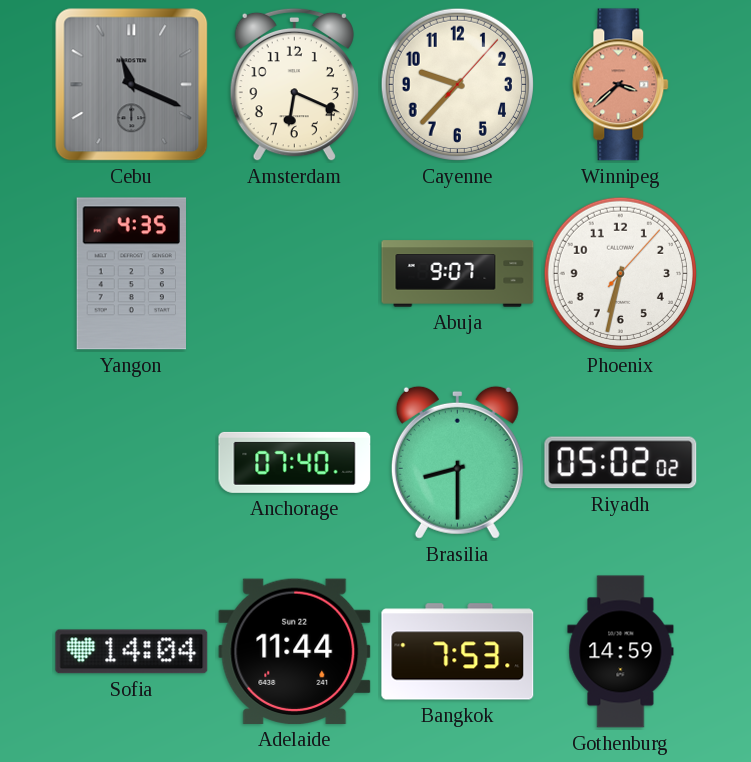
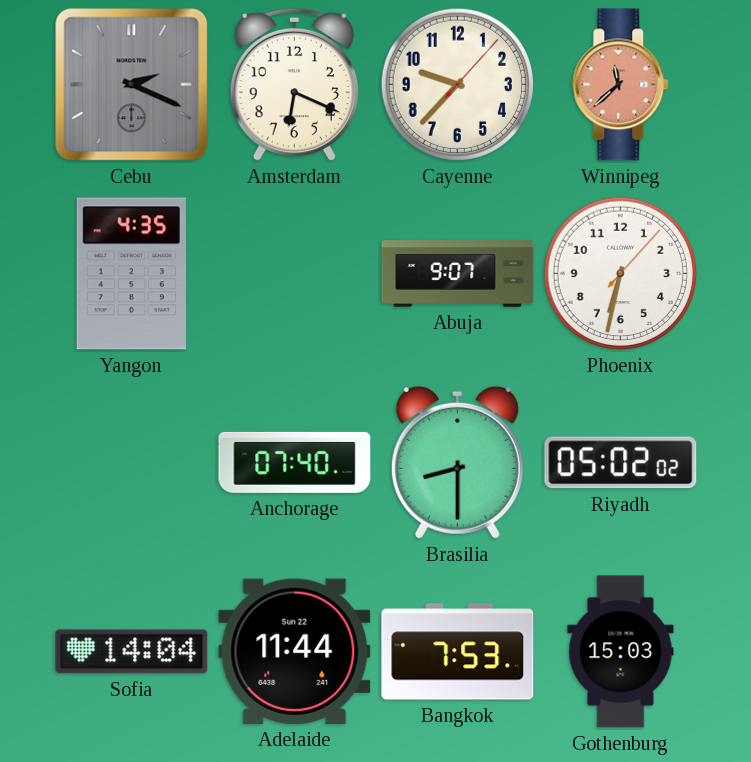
Cebu: 11:19 -> 2:19
Winnipeg: 3:38 -> 11:38
Gothenburg: 14:59 -> 15:03
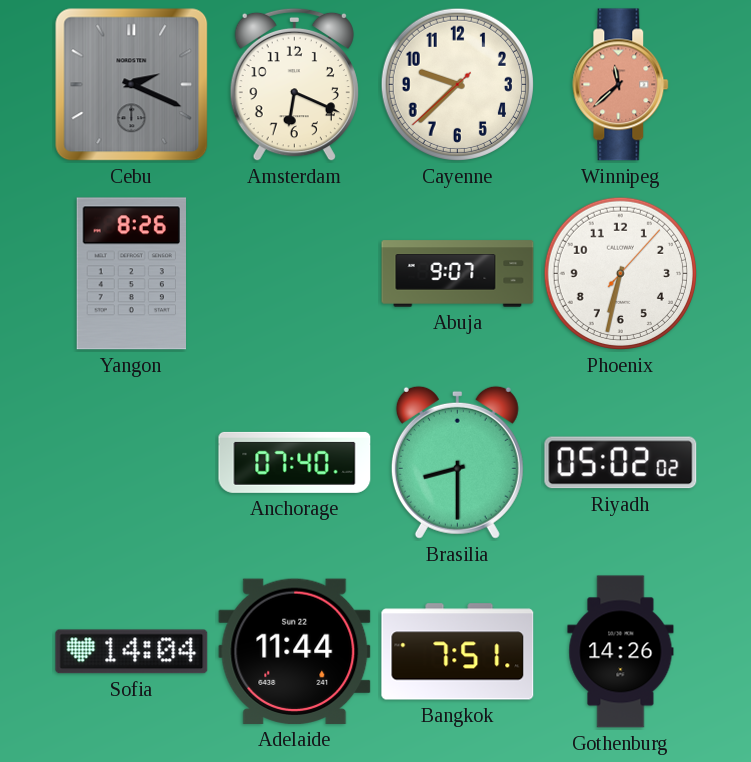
Cayenne: 9:37:07 -> 9:37:38
Yangon: 4:35 -> 8:26
Bangkok: 7:53 -> 7:51
Gothenburg: 15:03 -> 14:26
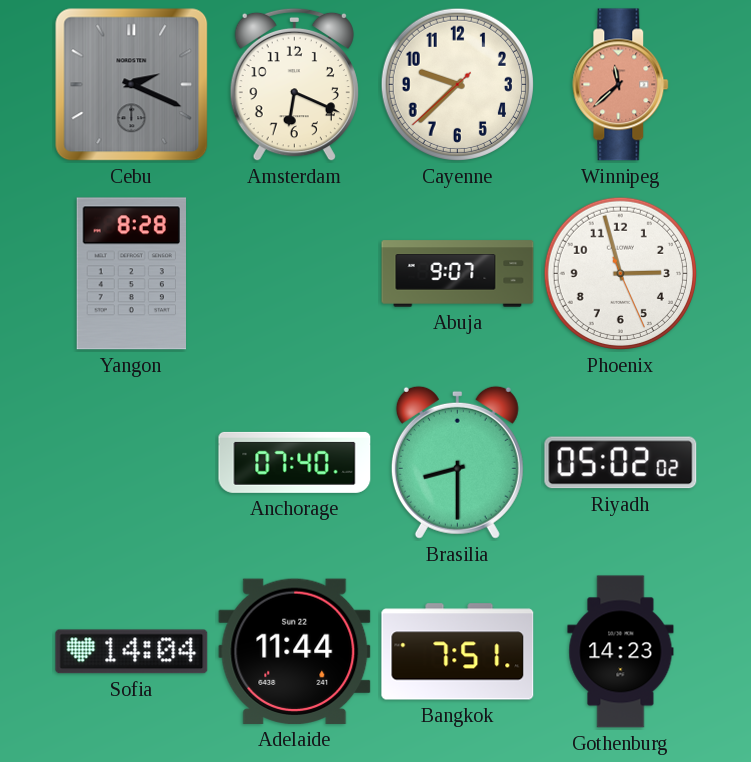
Yangon: 8:26 -> 8:28
Phoenix: 6:32 -> 2:57
Gothenburg: 14:26 -> 14:23
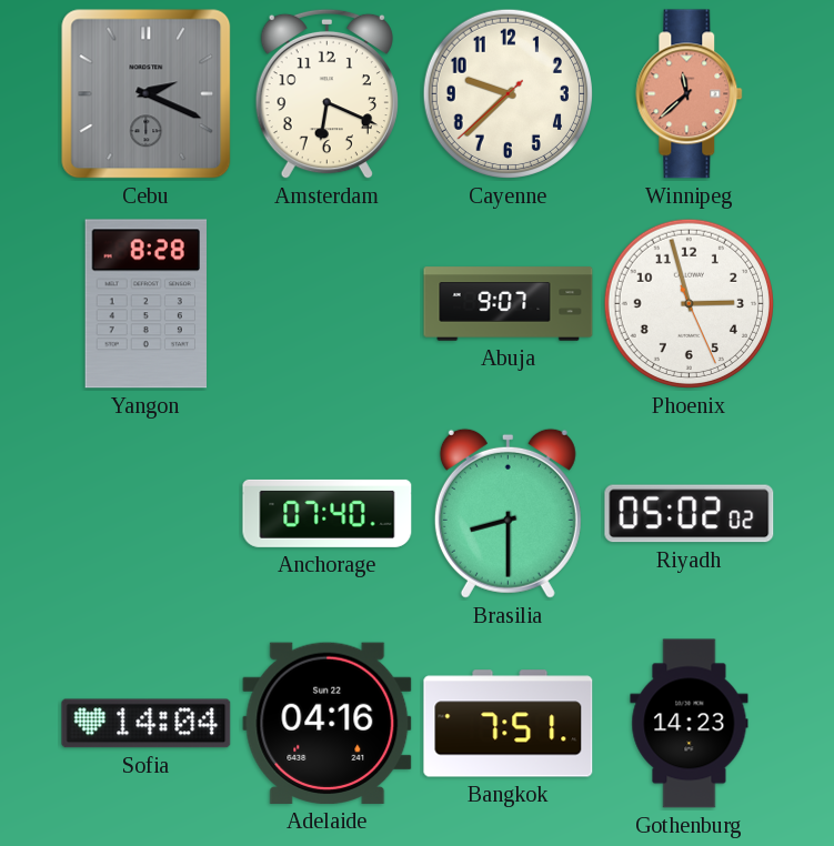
Adelaide: 11:44 -> 04:16
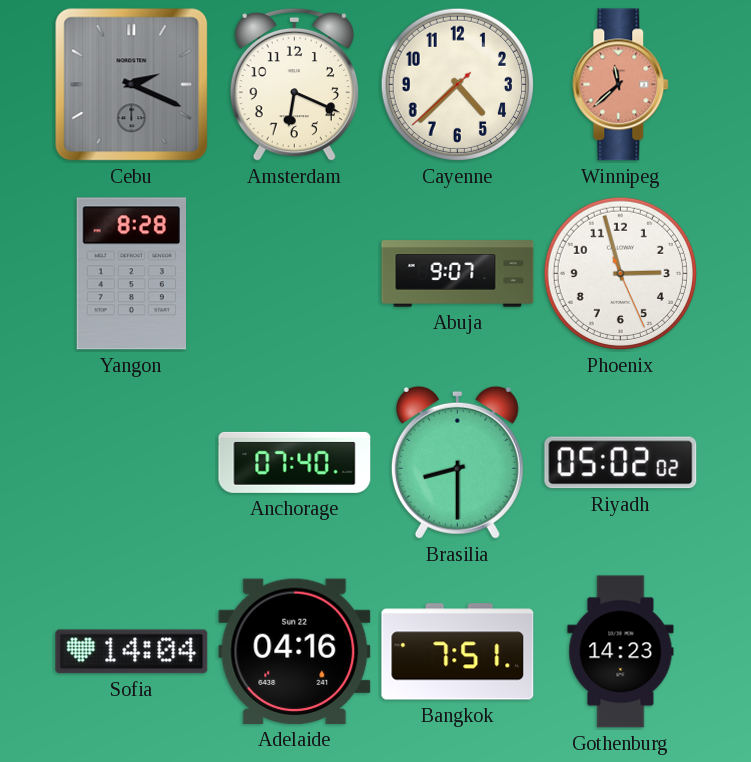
Cayenne: 9:37 -> 4:37
